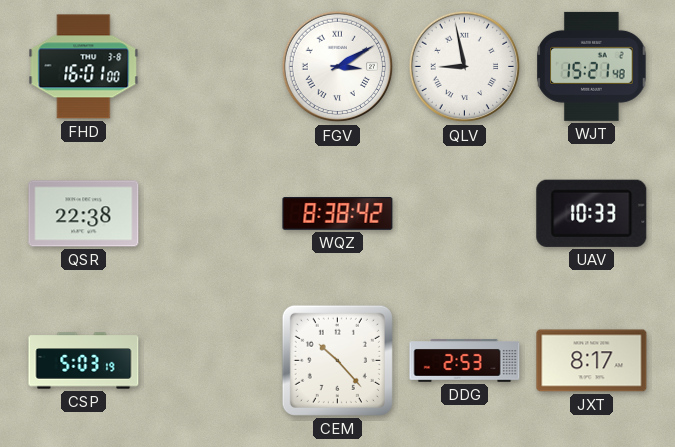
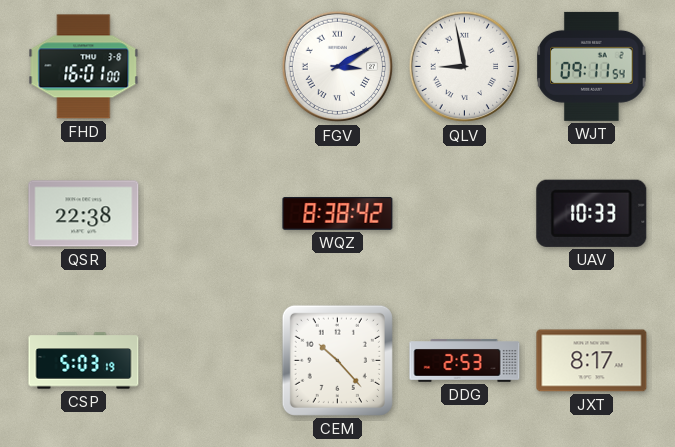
WJT: 15:21 -> 09:11
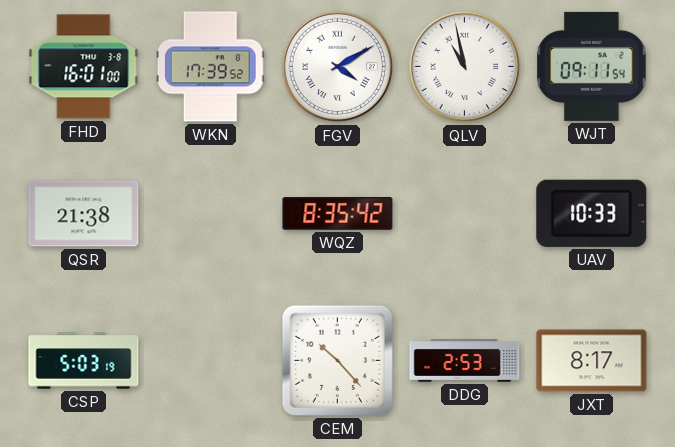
WKN: none -> 17:39
FGV: 3:10 -> 4:10
QLV: 8:58 -> 10:58
QSR: 22:38 -> 21:38
WQZ: 8:38 -> 8:35
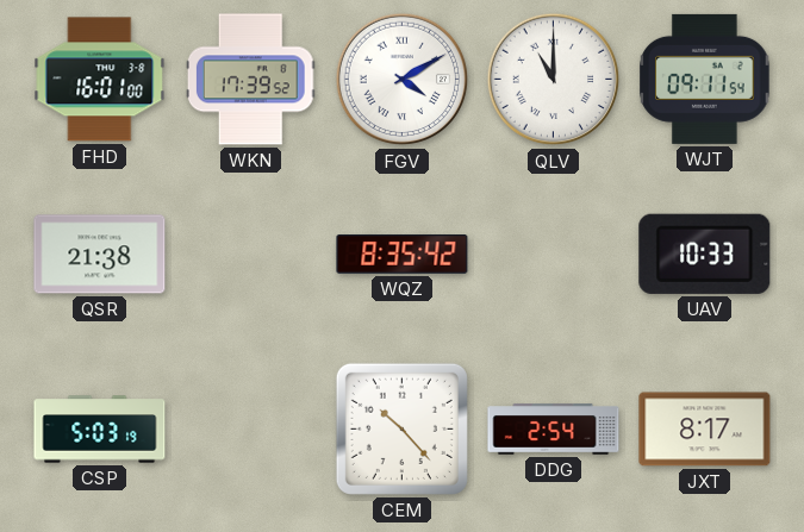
QLV: 10:58 -> 11:00
DDG: 2:53 -> 2:54
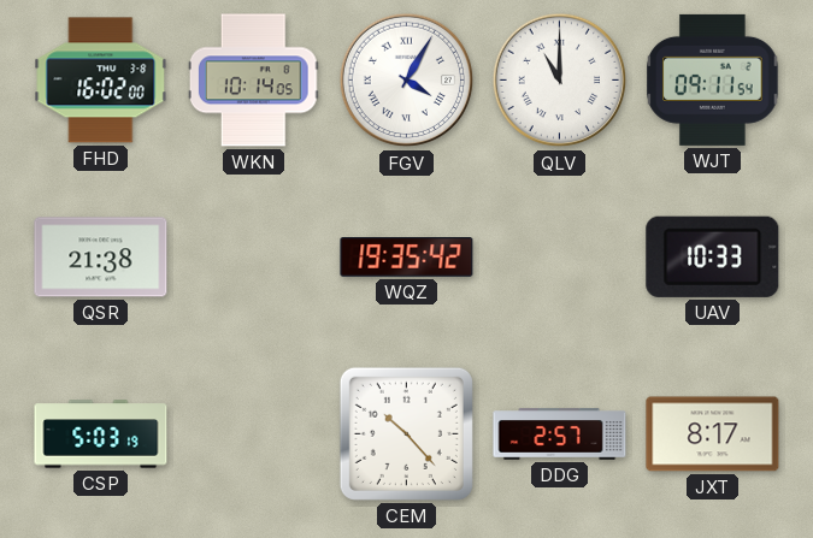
FHD: 16:01 -> 16:02
WKN: 17:39 -> 10:14
FGV: 4:10 -> 4:05
WQZ: 8:35 -> 19:35
DDG: 2:54 -> 2:57
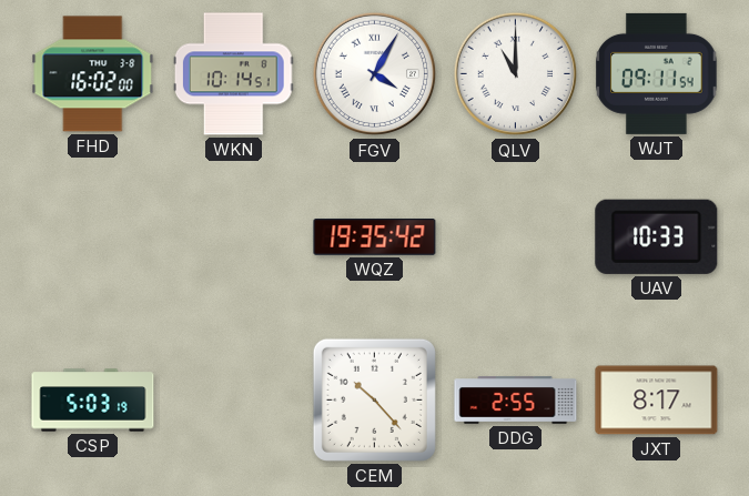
WKN: 10:14:05 -> 10:14:51
QSR: 21:38 -> none
DDG: 2:57 -> 2:55
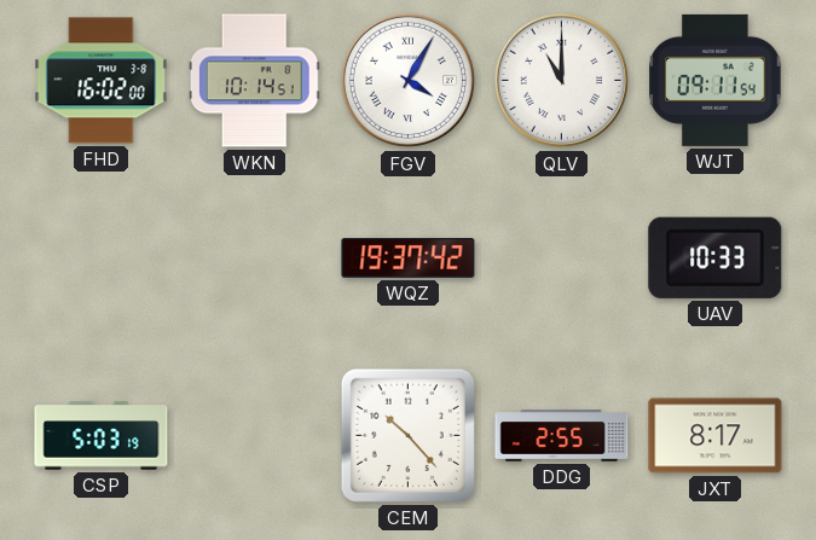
WQZ: 19:35 -> 19:37
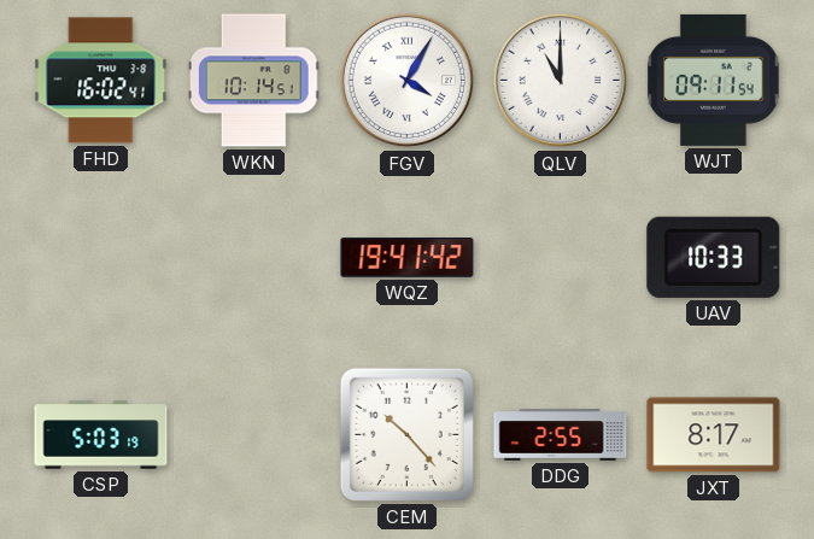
FHD: 16:02:00 -> 16:02:41
WQZ: 19:37 -> 19:41
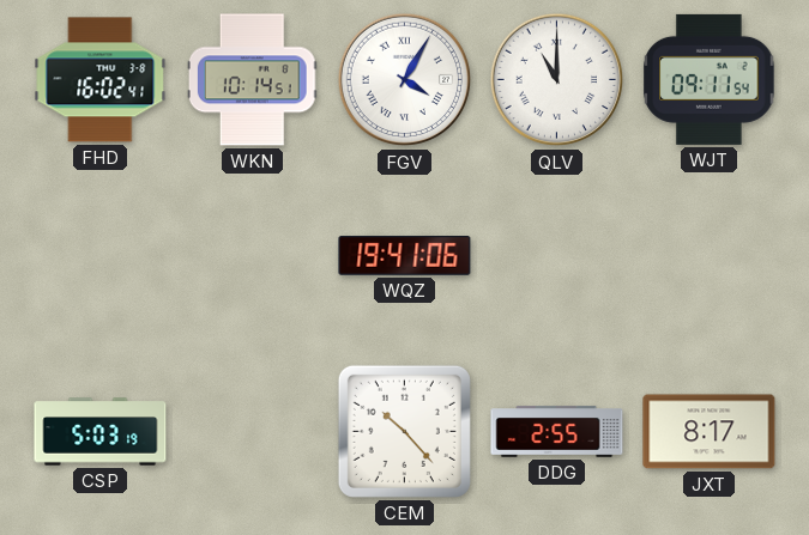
WQZ: 19:41:42 -> 19:41:06
UAV: 10:33 -> none
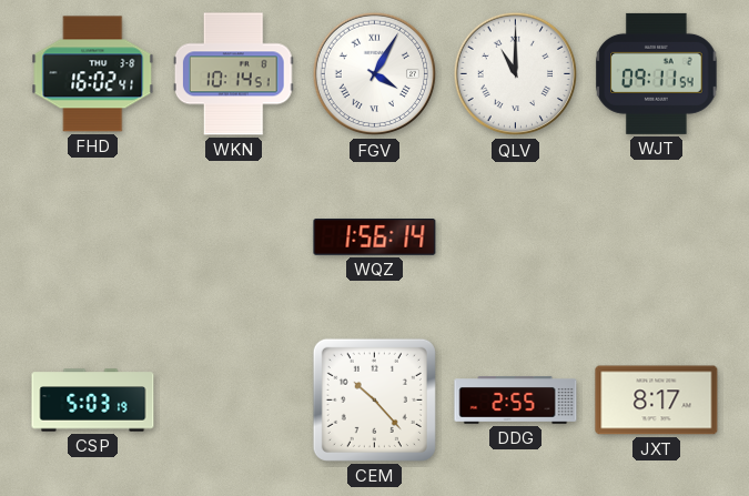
WQZ: 19:41 -> 1:56
